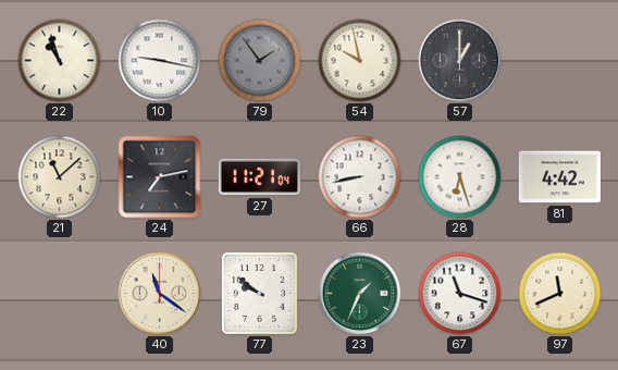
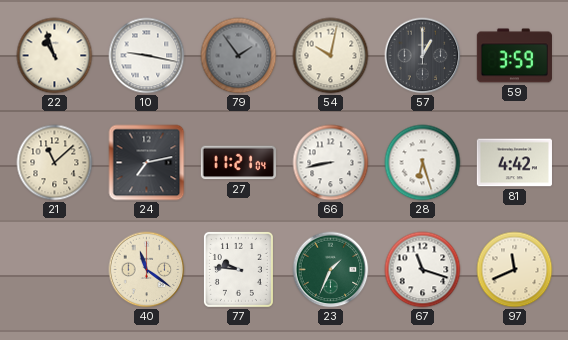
54: 9:58 -> 10:02
59: none -> 3:59
77: 9:51 -> 9:46
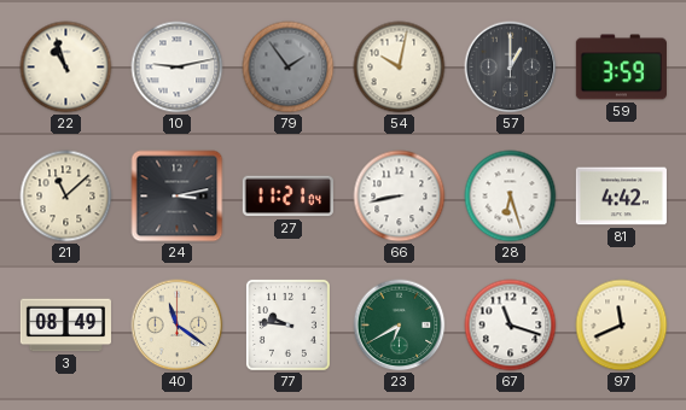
10: 9:17 -> 9:13
24: 7:13 -> 3:13
3: none -> 08:49
23: 1:34 -> 6:40
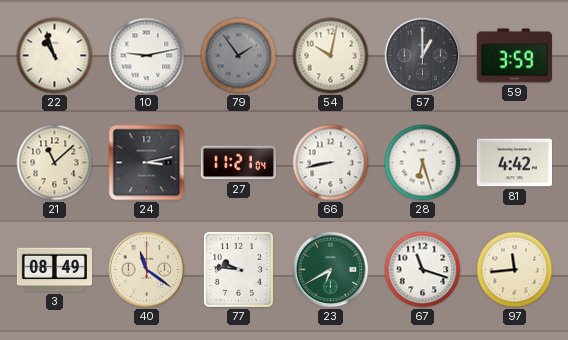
97: 11:41 -> 11:44
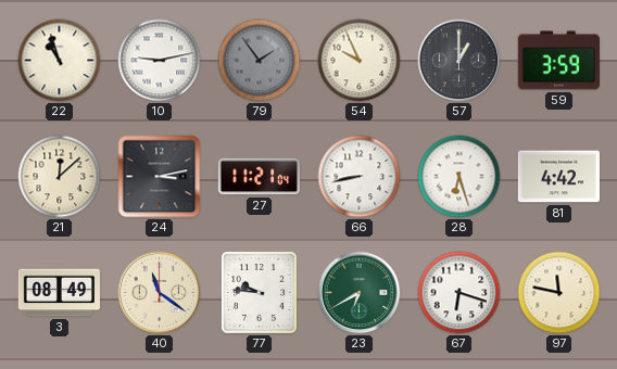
54: 10:02 -> 9:56
21: 11:08 -> 12:08
67: 11:18 -> 6:18
97: 11:44 -> 11:47
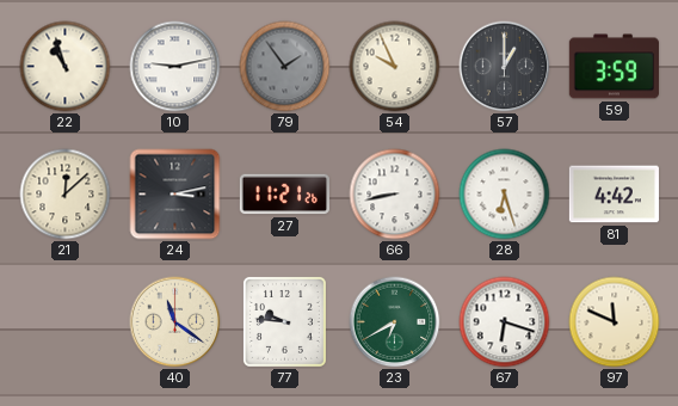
27: 11:21:04 -> 11:21:26
3: 08:49 -> none
97: 11:47 -> 11:49
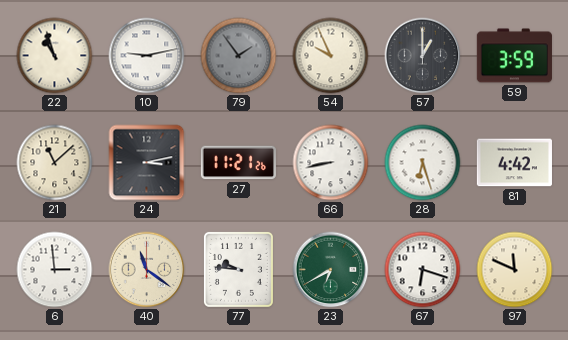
21: 12:08 -> 11:08
6: none -> 2:59
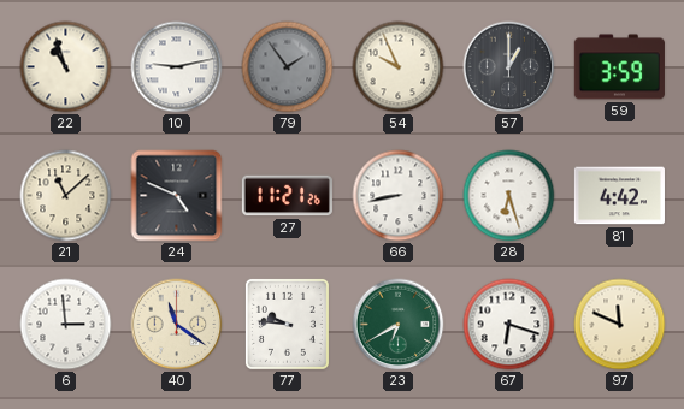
24: 3:13 -> 4:49
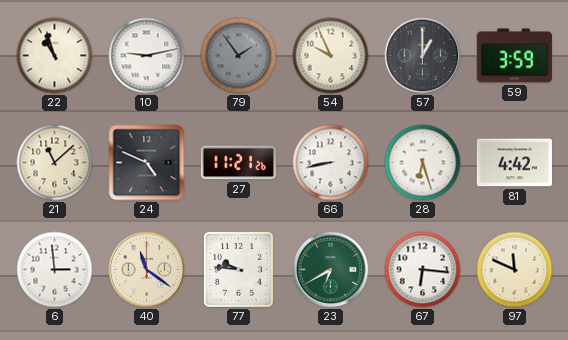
67: 6:18 -> 6:16
